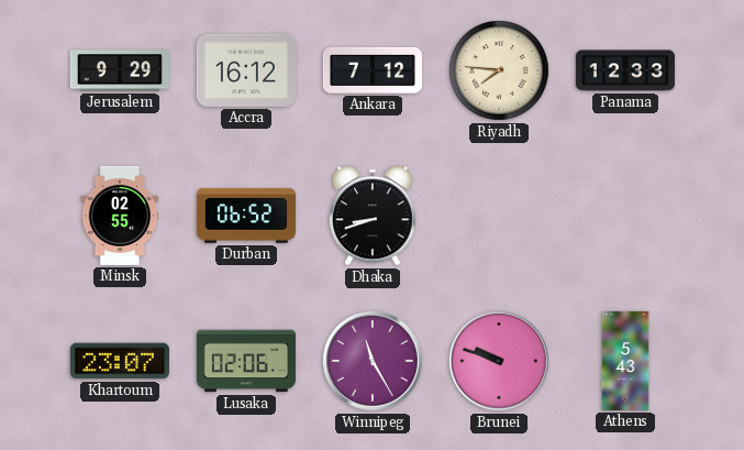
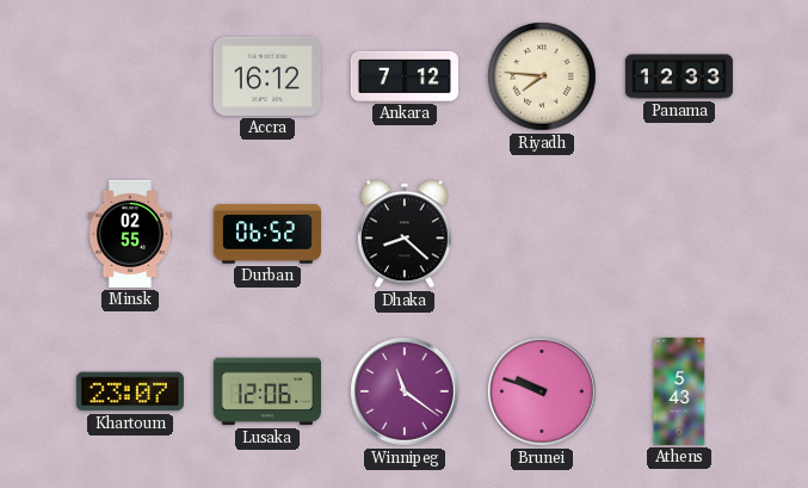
Jerusalem: 9:29 -> none
Dhaka: 8:42 -> 8:22
Lusaka: 02:06 -> 12:06
Winnipeg: 11:25 -> 11:21
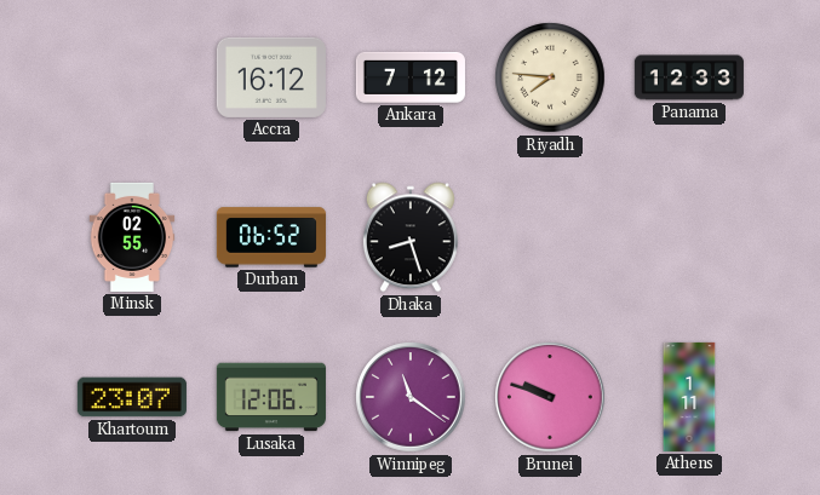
Dhaka: 8:22 -> 8:27
Athens: 5:43 -> 1:11
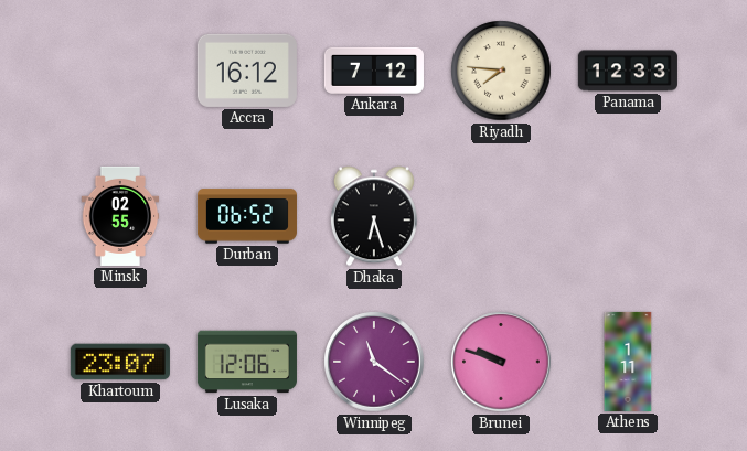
Dhaka: 8:27 -> 6:27
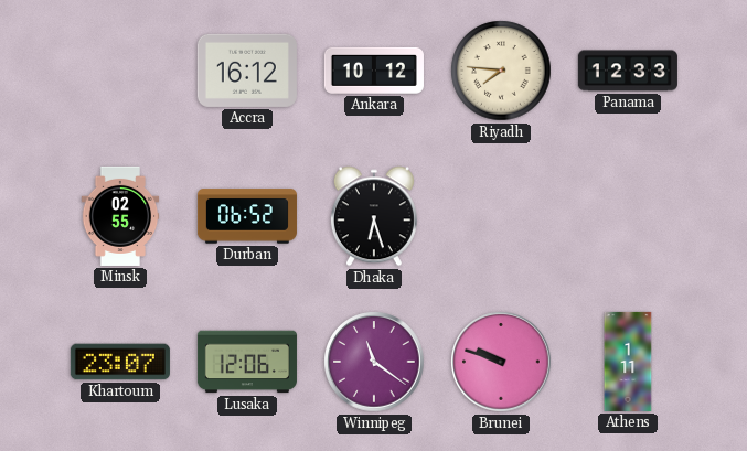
Ankara: 7:12 -> 10:12
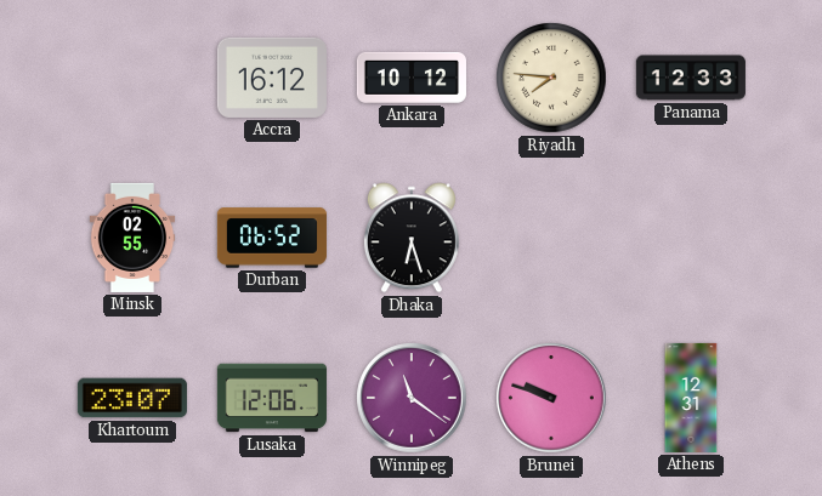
Athens: 1:11 -> 12:31
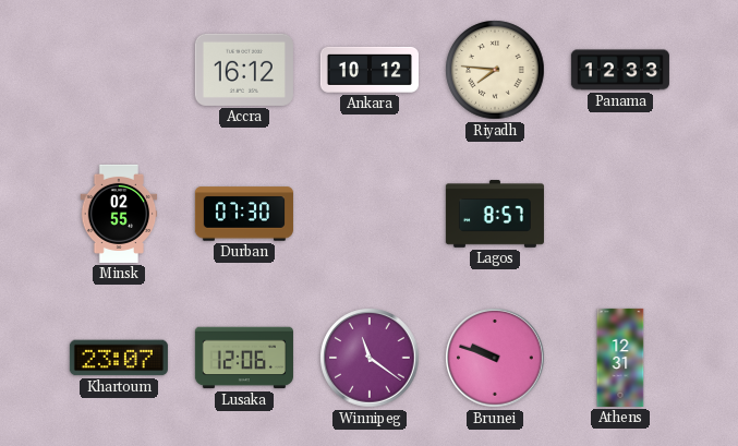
Durban: 06:52 -> 07:30
Dhaka: 6:27 -> none
Lagos: none -> 8:57
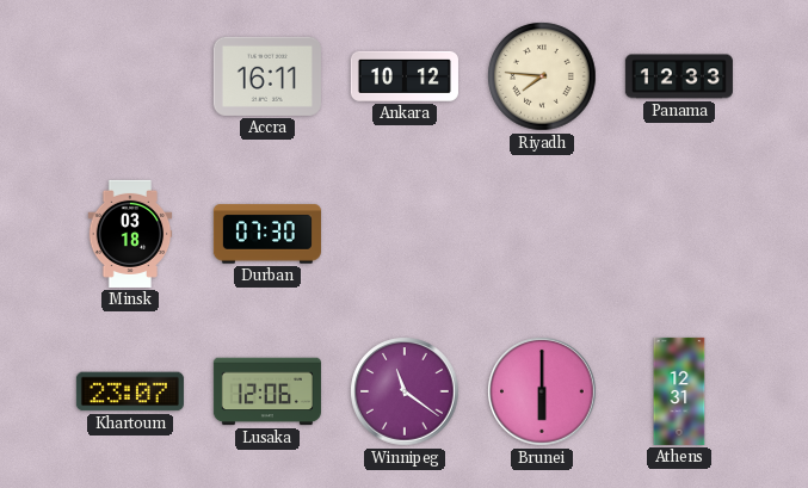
Accra: 16:12 -> 16:11
Minsk: 02:55 -> 03:18
Lagos: 8:57 -> none
Brunei: 9:48 -> 6:00
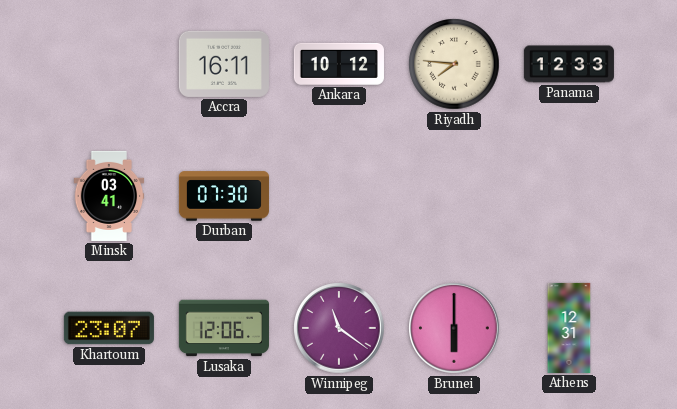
Minsk: 03:18 -> 03:41
